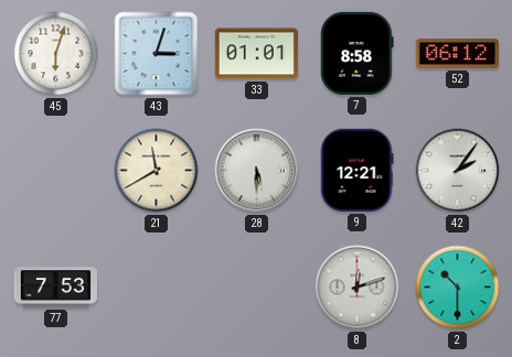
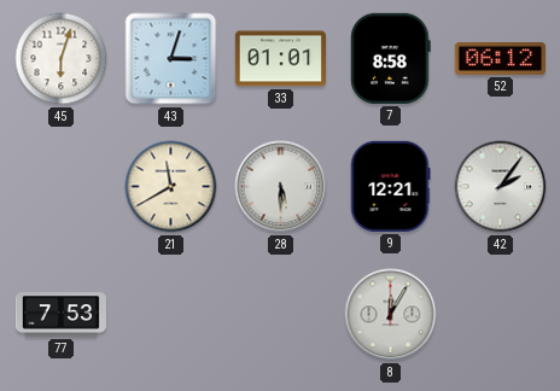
8: 12:12 -> 12:05
2: 10:30 -> none
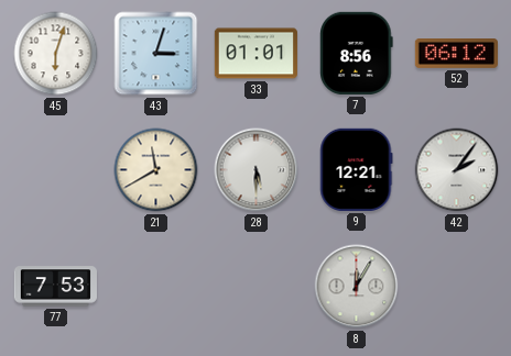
7: 8:58 -> 8:56
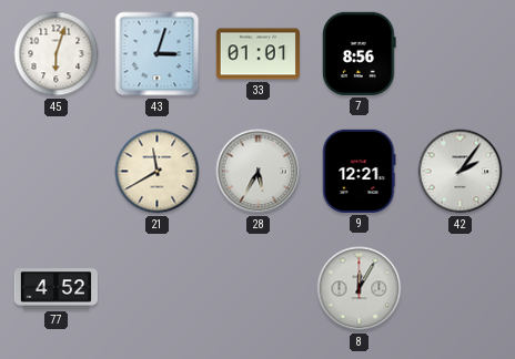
52: 06:12 -> none
28: 5:30 -> 5:35
77: 7:53 -> 4:52
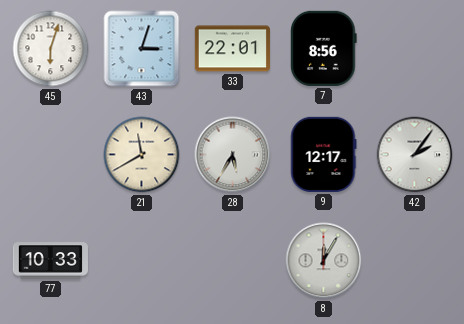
33: 01:01 -> 22:01
9: 12:21 -> 12:17
77: 4:52 -> 10:33
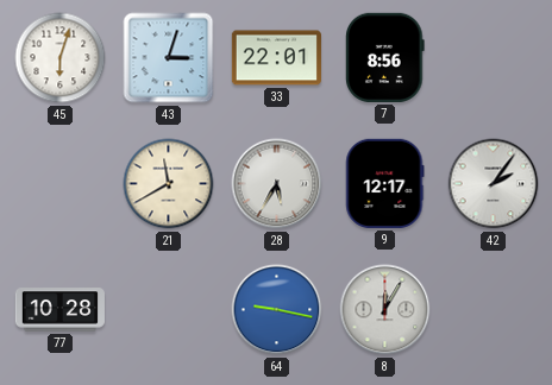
77: 10:33 -> 10:28
64: none -> 9:17
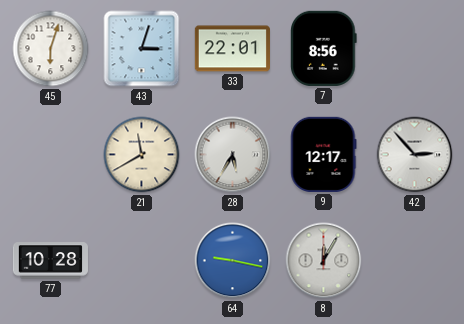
42: 2:06 -> 2:53
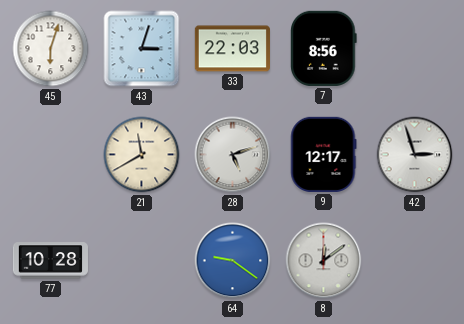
33: 22:01 -> 22:03
28: 5:35 -> 5:12
42: 2:53 -> 2:57
64: 9:17 -> 9:21
8: 12:05 -> 12:09
